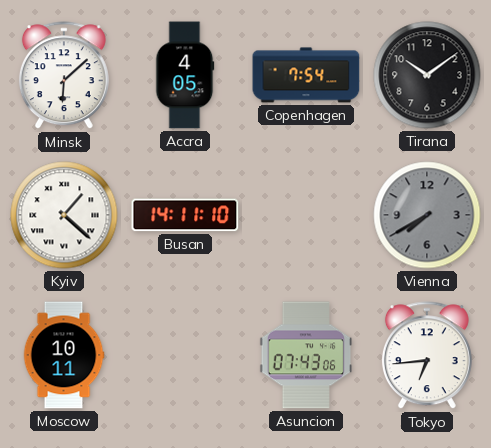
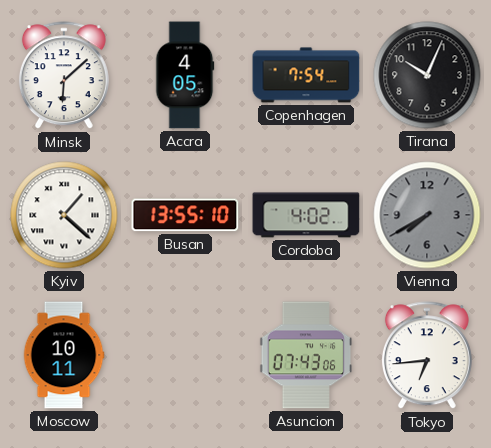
Tirana: 10:09 -> 10:04
Busan: 14:11 -> 13:55
Cordoba: none -> 4:02
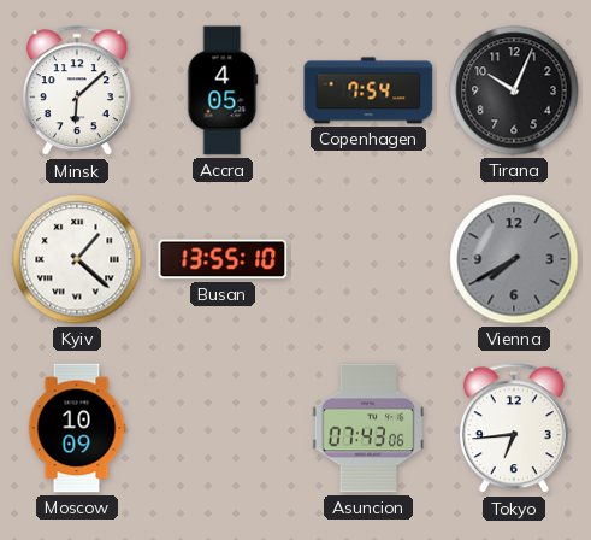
Cordoba: 4:02 -> none
Moscow: 10:11 -> 10:09
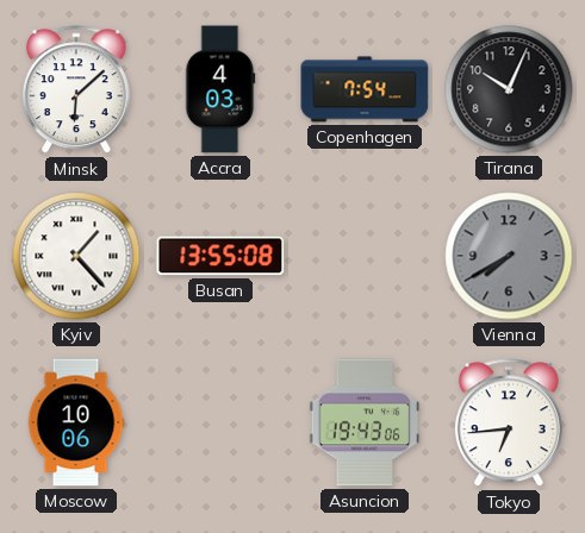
Accra: 4:05 -> 4:03
Kyiv: 1:22 -> 1:23
Busan: 13:55:10 -> 13:55:08
Moscow: 10:09 -> 10:06
Asuncion: 07:43 -> 19:43
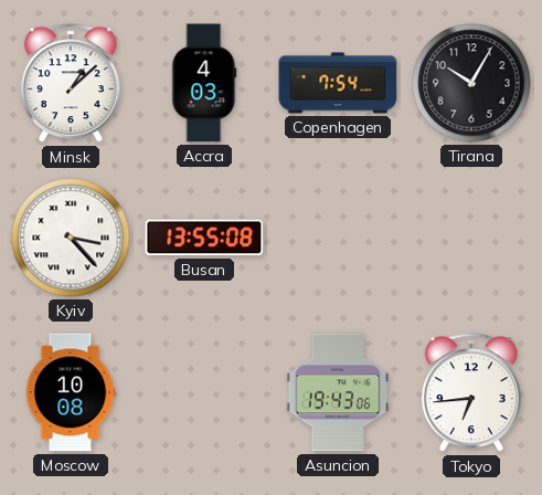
Minsk: 6:08 -> 1:08
Tirana: 10:04 -> 10:05
Kyiv: 1:23 -> 3:23
Vienna: 7:40 -> none
Moscow: 10:06 -> 10:08
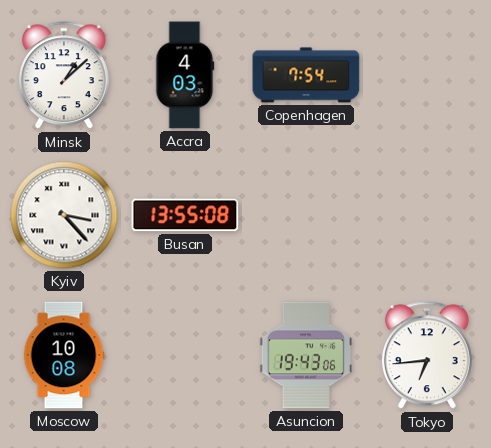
Tirana: 10:05 -> none
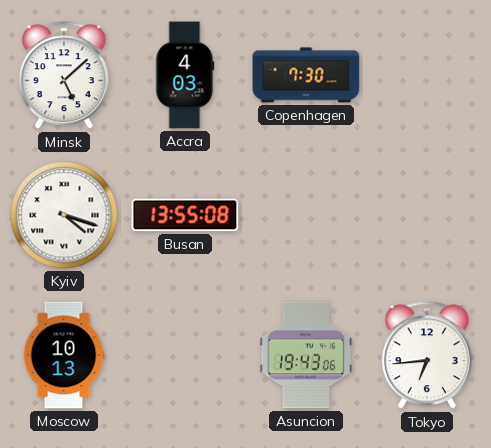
Minsk: 1:08 -> 5:08
Copenhagen: 7:54 -> 7:30
Kyiv: 3:23 -> 4:18
Moscow: 10:08 -> 10:13
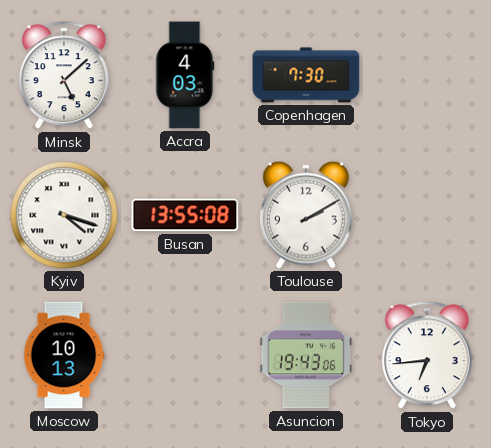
Toulouse: none -> 2:10
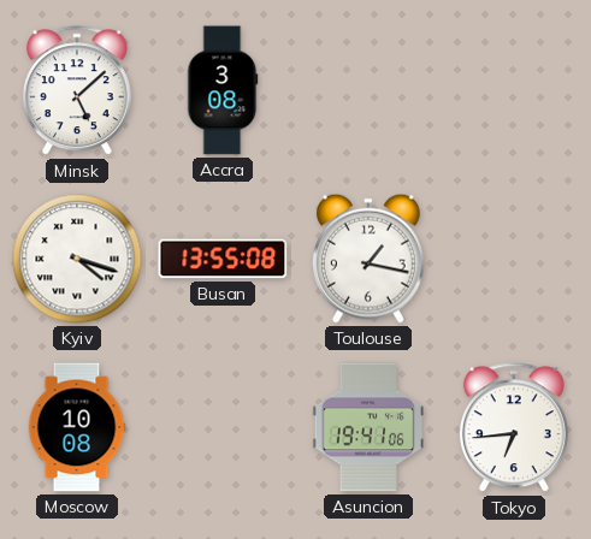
Accra: 4:03 -> 3:08
Copenhagen: 7:30 -> none
Toulouse: 2:10 -> 1:17
Moscow: 10:13 -> 10:08
Asuncion: 19:43 -> 19:41
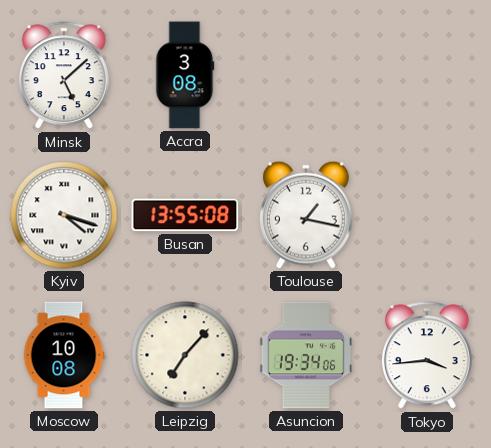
Leipzig: none -> 7:07
Asuncion: 19:41 -> 19:34
Tokyo: 6:44 -> 3:44
